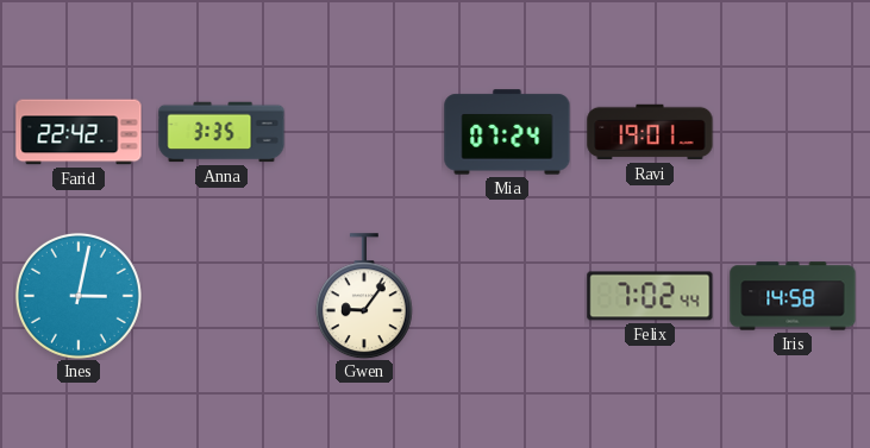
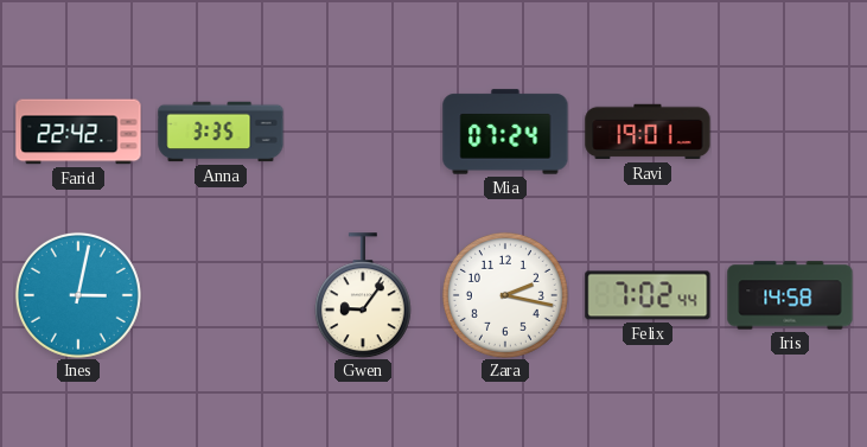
Zara: none -> 2:17
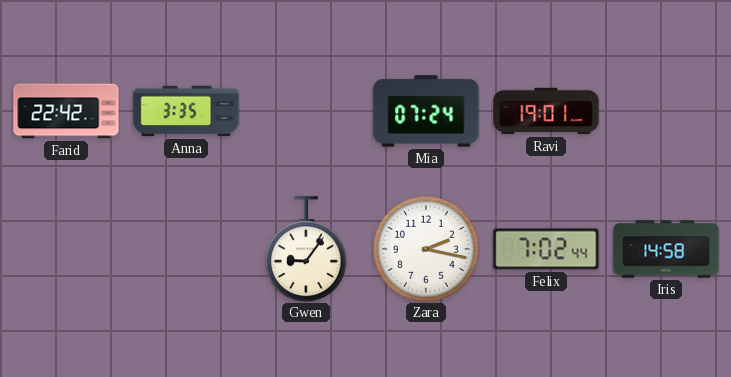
Ines: 3:02 -> none
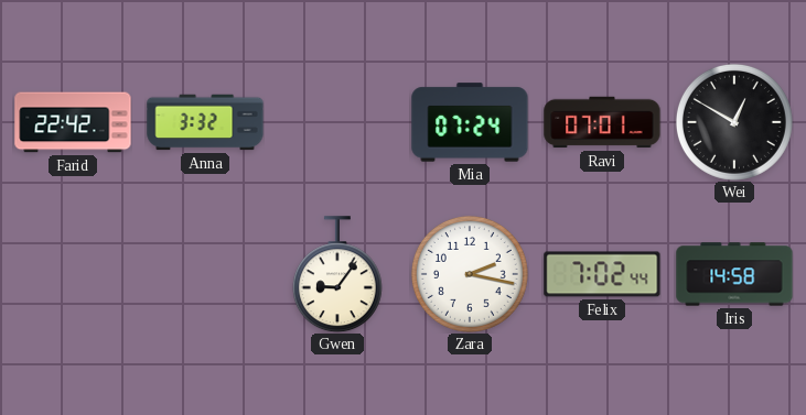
Anna: 3:35 -> 3:32
Ravi: 19:01 -> 07:01
Wei: none -> 12:50
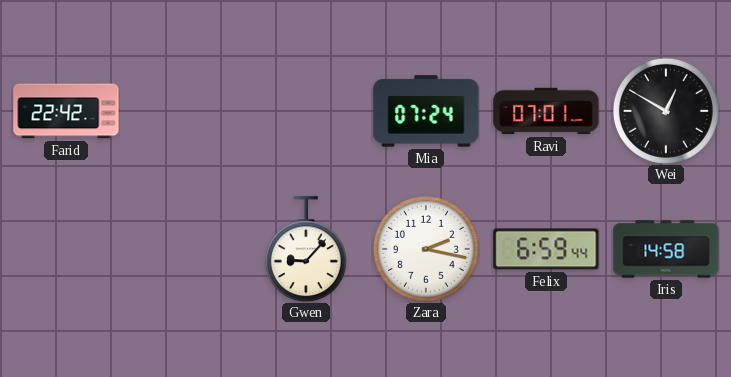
Anna: 3:32 -> none
Gwen: 9:06 -> 9:07
Felix: 7:02 -> 6:59
